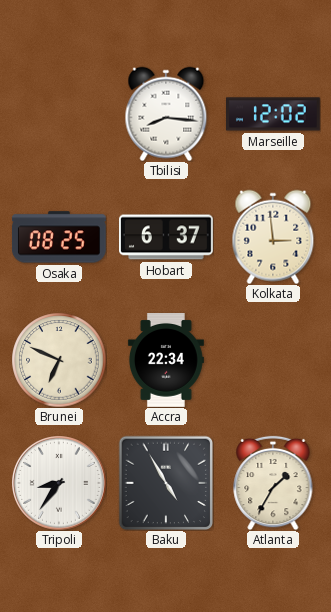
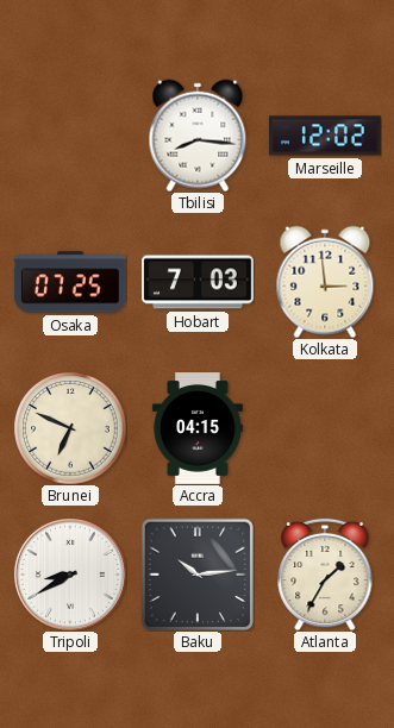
Osaka: 08:25 -> 07:25
Hobart: 6:37 -> 7:03
Accra: 22:34 -> 04:15
Tripoli: 8:36 -> 8:40
Baku: 4:55 -> 10:14
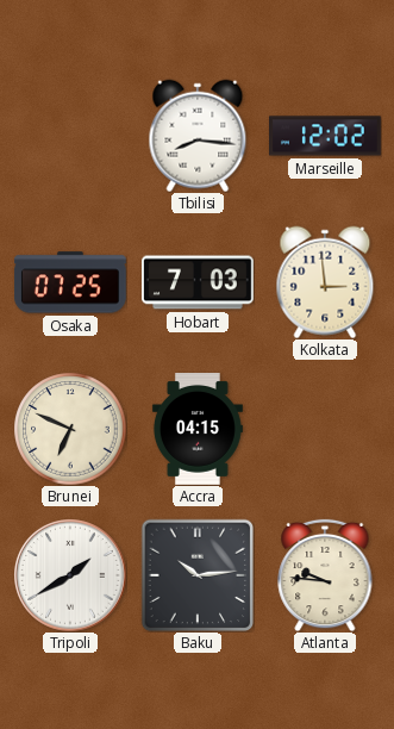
Tripoli: 8:40 -> 1:40
Atlanta: 1:35 -> 9:46
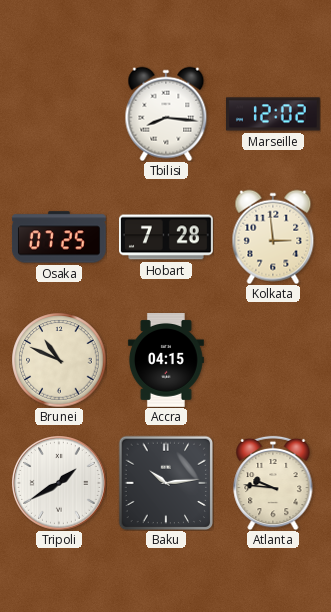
Hobart: 7:03 -> 7:28
Brunei: 6:49 -> 10:49
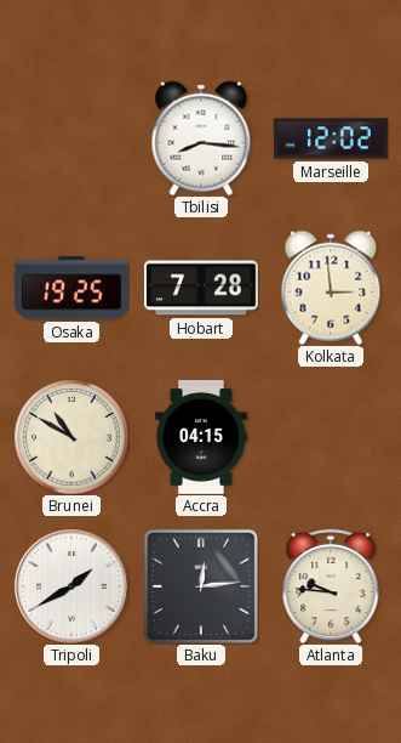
Osaka: 07:25 -> 19:25
Brunei: 10:49 -> 10:50
Baku: 10:14 -> 12:14
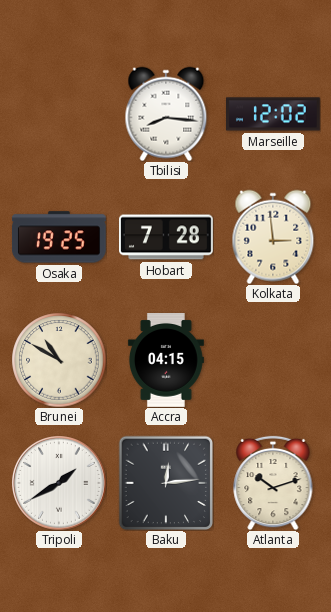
Atlanta: 9:46 -> 10:12
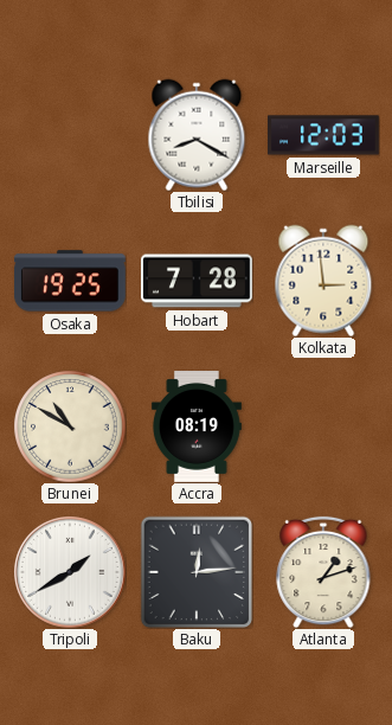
Tbilisi: 8:16 -> 8:20
Marseille: 12:02 -> 12:03
Accra: 04:15 -> 08:19
Atlanta: 10:12 -> 1:12
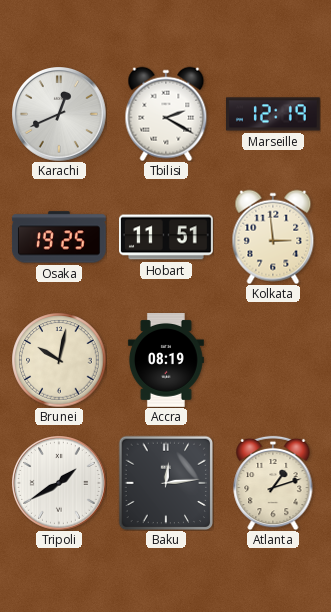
Karachi: none -> 12:41
Tbilisi: 8:20 -> 2:20
Marseille: 12:03 -> 12:19
Hobart: 7:28 -> 11:51
Brunei: 10:50 -> 10:02
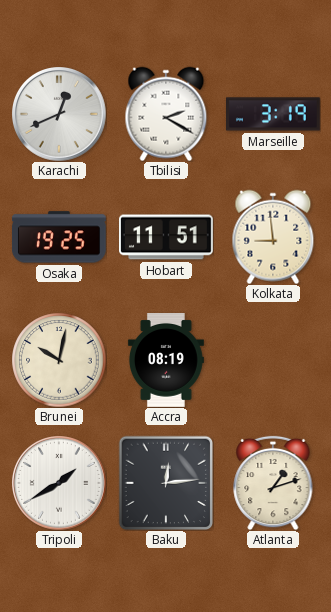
Marseille: 12:19 -> 3:19
Kolkata: 2:59 -> 8:59
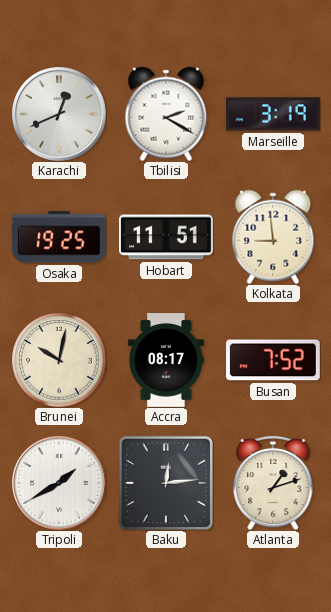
Accra: 08:19 -> 08:17
Busan: none -> 7:52
